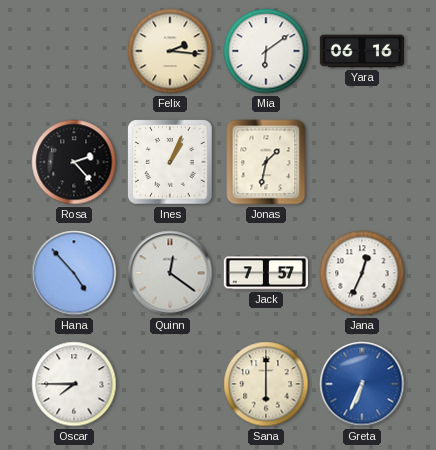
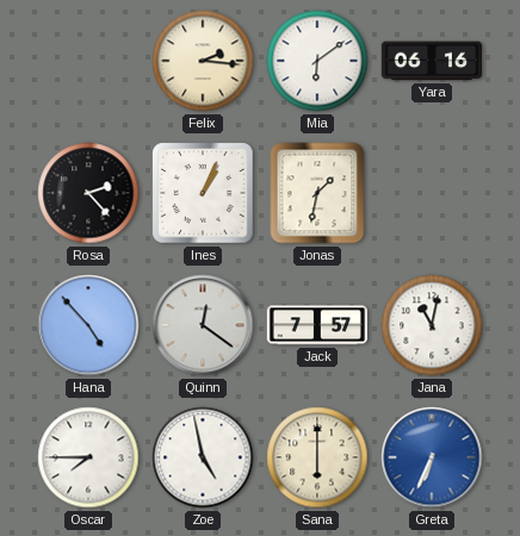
Jana: 12:34 -> 11:02
Zoe: none -> 4:58
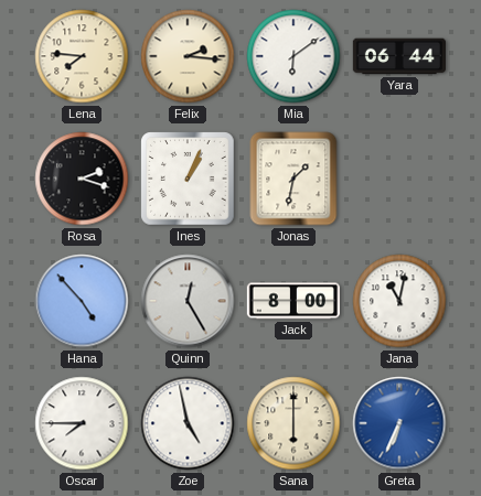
Lena: none -> 7:46
Yara: 06:16 -> 06:44
Rosa: 2:23 -> 2:18
Quinn: 12:21 -> 12:25
Jack: 7:57 -> 8:00
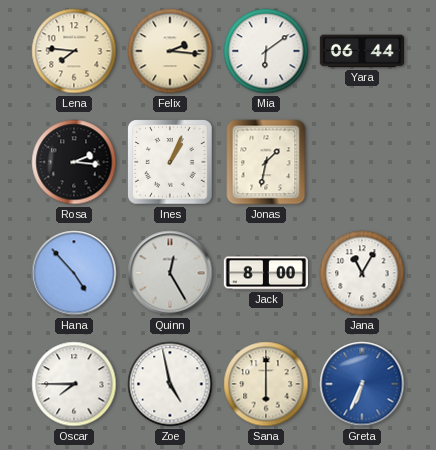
Rosa: 2:18 -> 2:16
Jana: 11:02 -> 11:05
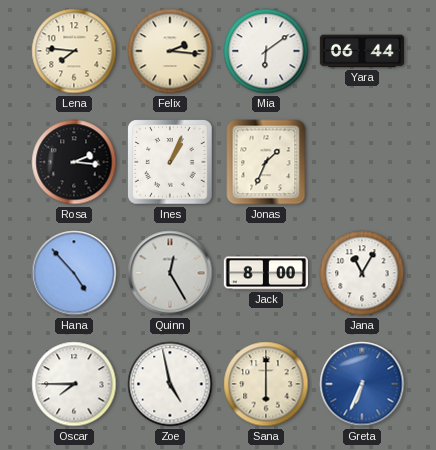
Jonas: 1:32 -> 1:34
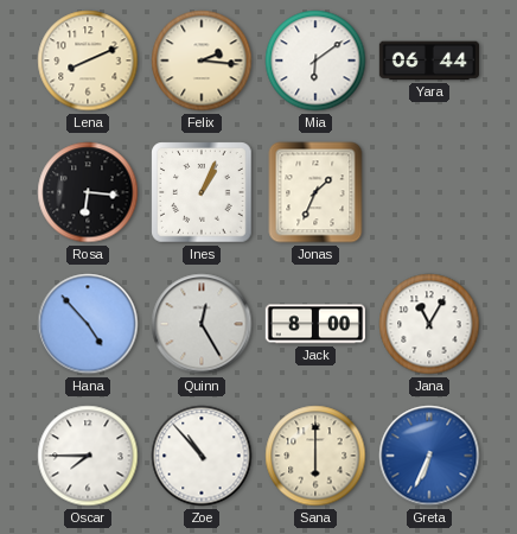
Lena: 7:46 -> 8:11
Rosa: 2:16 -> 6:16
Zoe: 4:58 -> 10:53
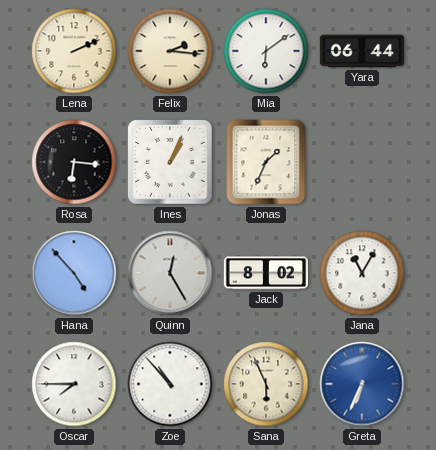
Lena: 8:11 -> 2:11
Jack: 8:00 -> 8:02
Sana: 6:00 -> 5:56
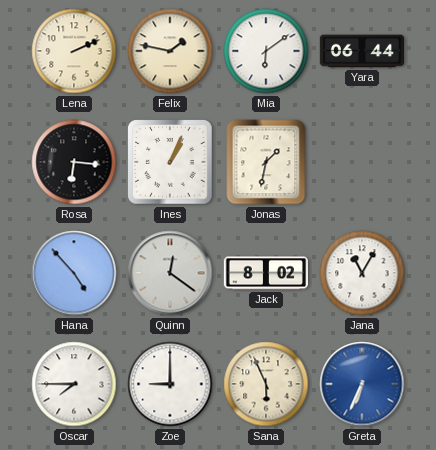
Felix: 2:16 -> 1:47
Jonas: 1:34 -> 1:32
Quinn: 12:25 -> 12:21
Zoe: 10:53 -> 9:00
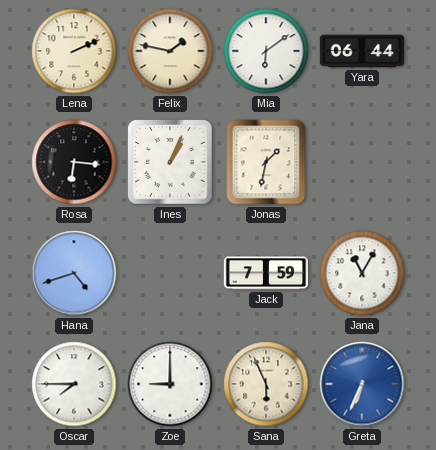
Hana: 4:53 -> 4:42
Quinn: 12:21 -> none
Jack: 8:02 -> 7:59
